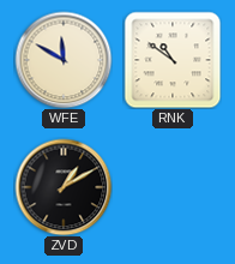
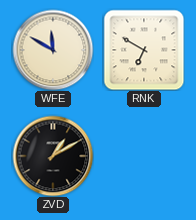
RNK: 10:51 -> 6:50
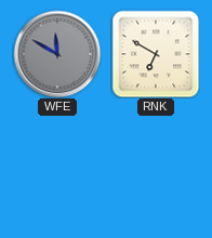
WFE dial: cream -> grey
ZVD: 1:10 -> none
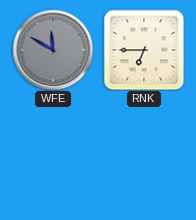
RNK: 6:50 -> 6:45
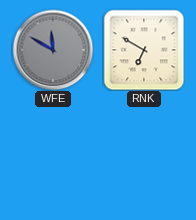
RNK: 6:45 -> 6:50
